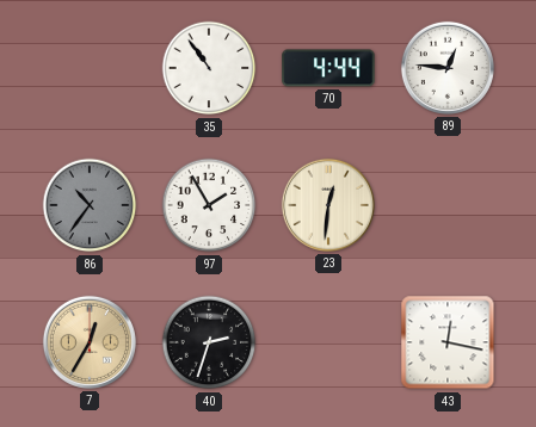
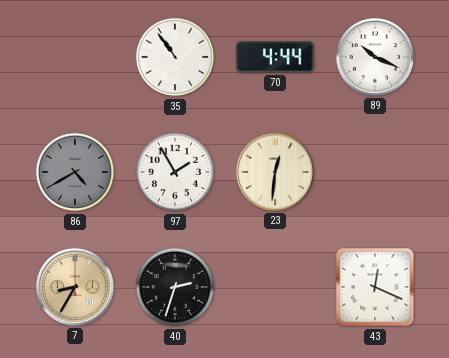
89: 12:46 -> 10:19
86: 10:36 -> 4:40
7: 12:35 -> 8:35
43: 12:17 -> 12:19
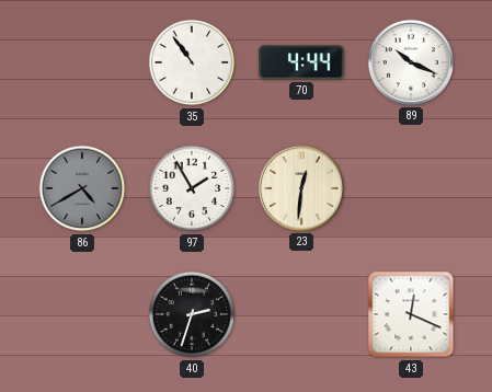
7: 8:35 -> none
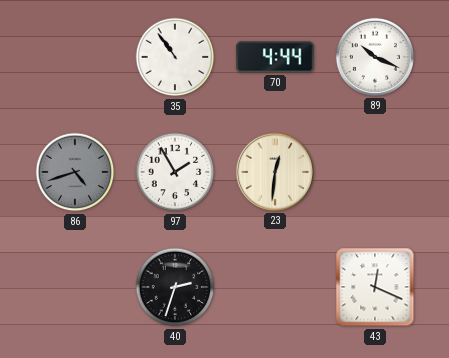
86: 4:40 -> 4:42
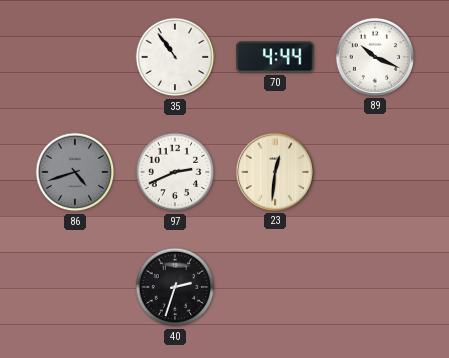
97: 1:55 -> 2:41
43: 12:19 -> none
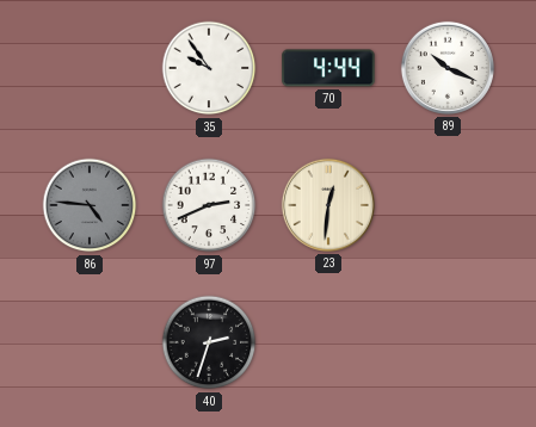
35: 10:54 -> 9:54
86: 4:42 -> 4:46
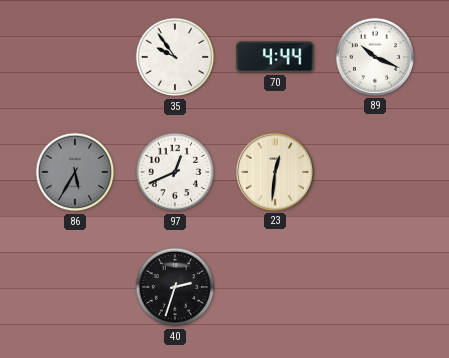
86: 4:46 -> 5:35
97: 2:41 -> 12:41
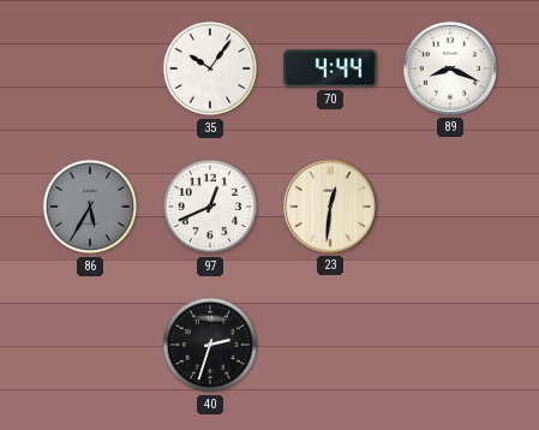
35: 9:54 -> 10:06
89: 10:19 -> 8:19
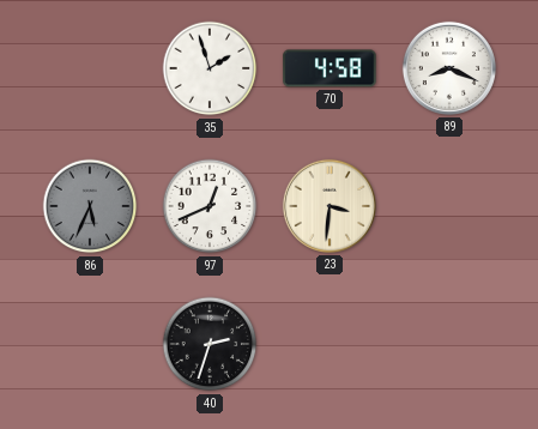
35: 10:06 -> 1:57
70: 4:44 -> 4:58
86: 5:35 -> 5:34
23: 12:31 -> 3:31
